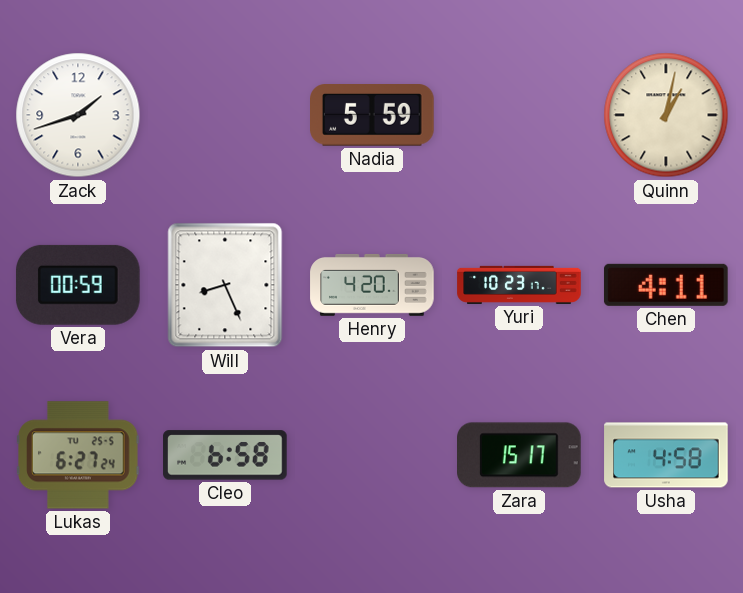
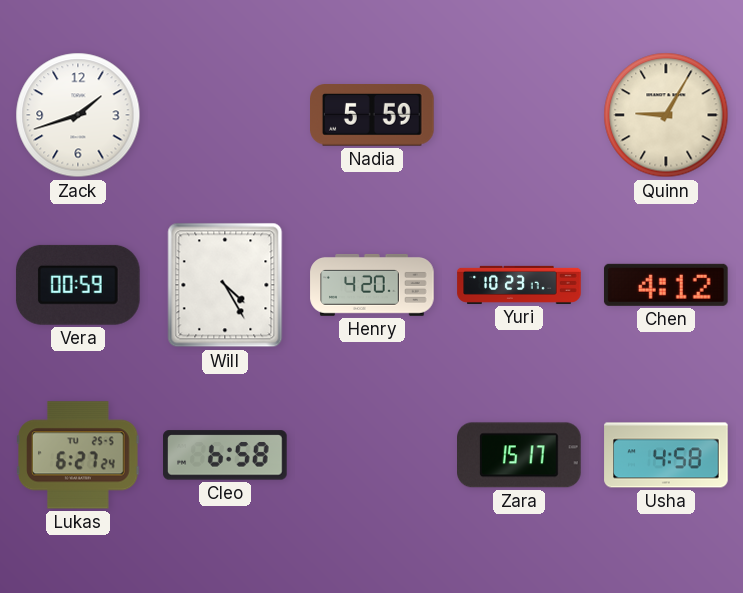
Quinn: 1:02 -> 9:05
Will: 8:26 -> 4:25
Chen: 4:11 -> 4:12
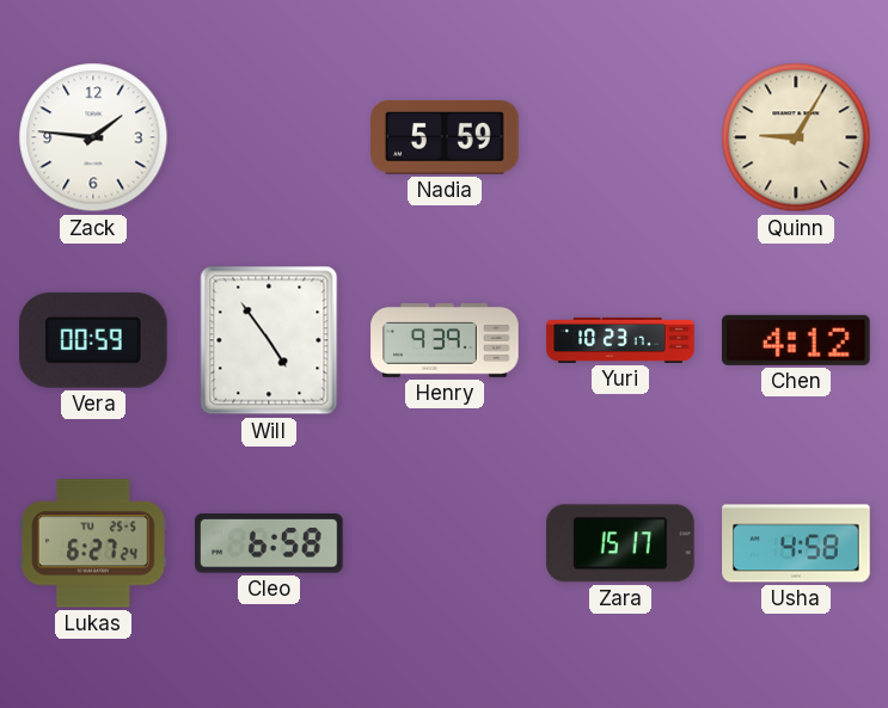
Zack: 1:42 -> 1:46
Will: 4:25 -> 4:54
Henry: 4:20 -> 9:39
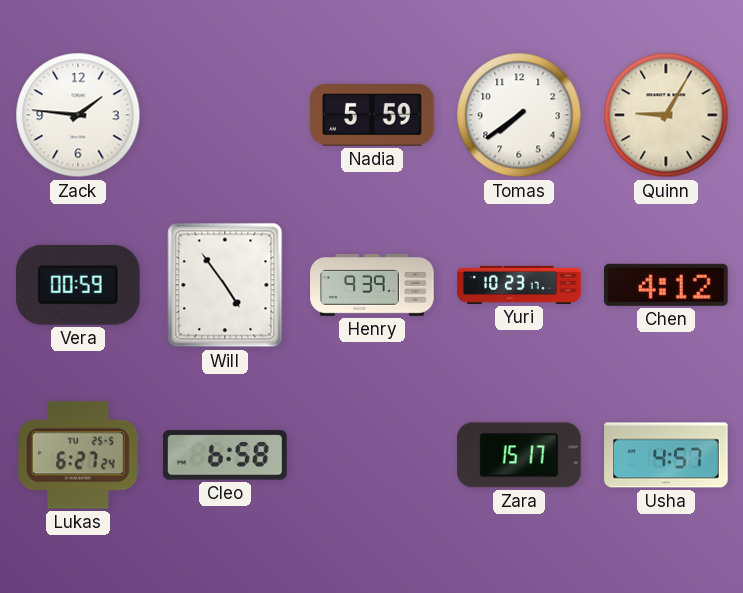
Tomas: none -> 7:39
Usha: 4:58 -> 4:57
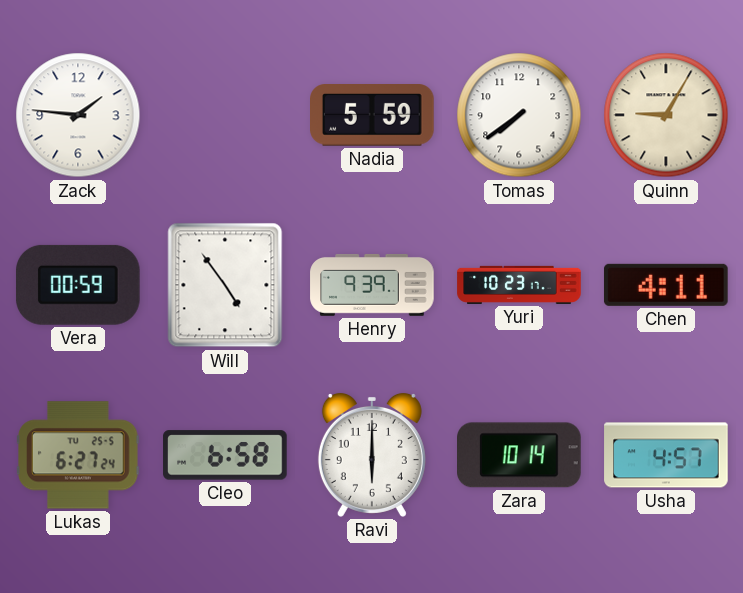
Chen: 4:12 -> 4:11
Ravi: none -> 6:00
Zara: 15:17 -> 10:14
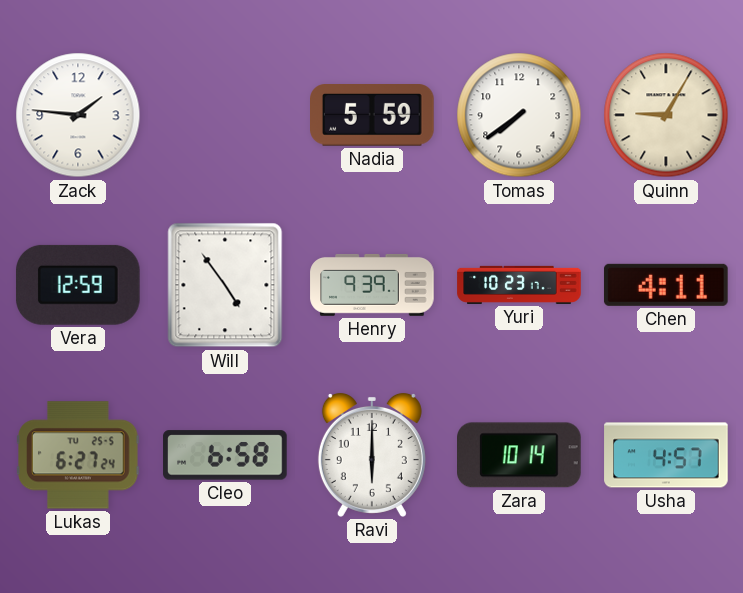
Vera: 00:59 -> 12:59
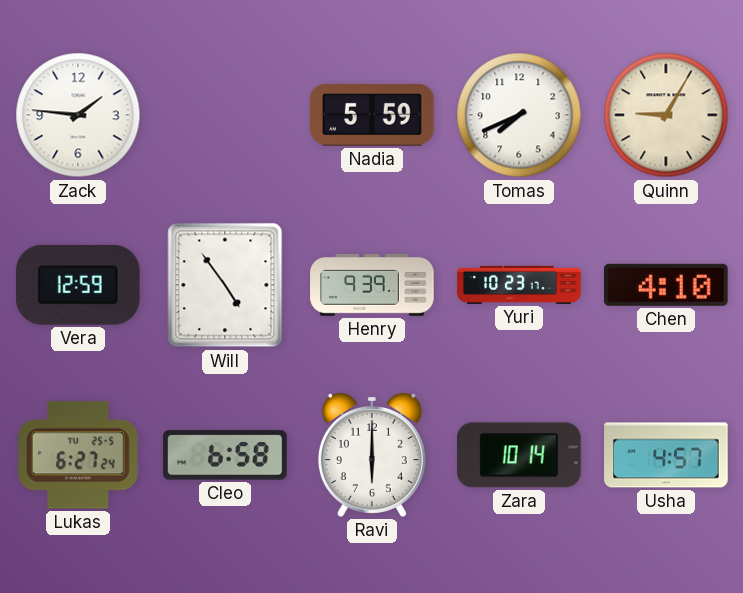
Tomas: 7:39 -> 7:41
Chen: 4:11 -> 4:10
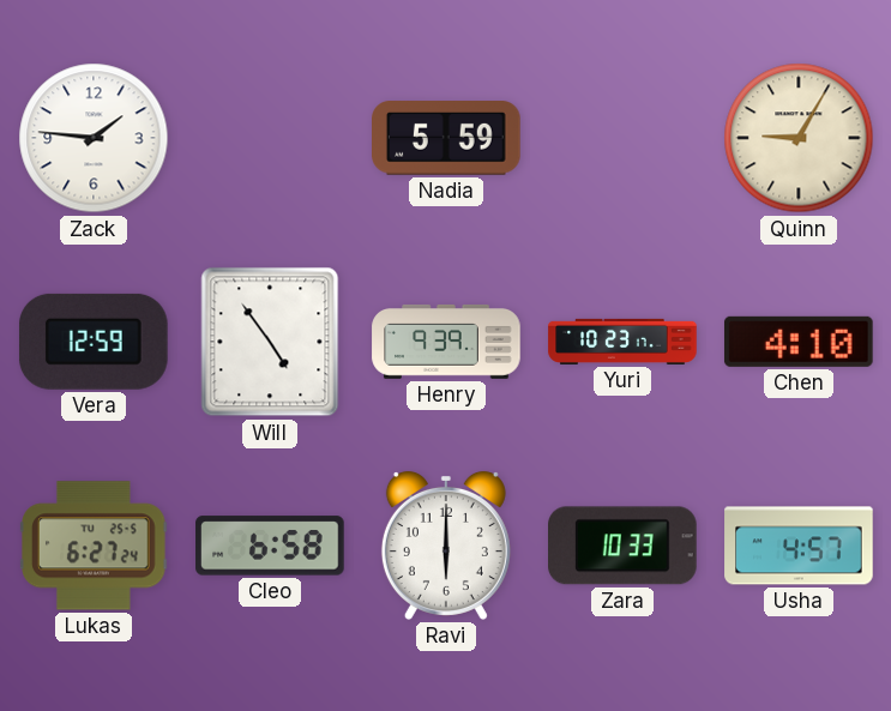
Tomas: 7:41 -> none
Zara: 10:14 -> 10:33
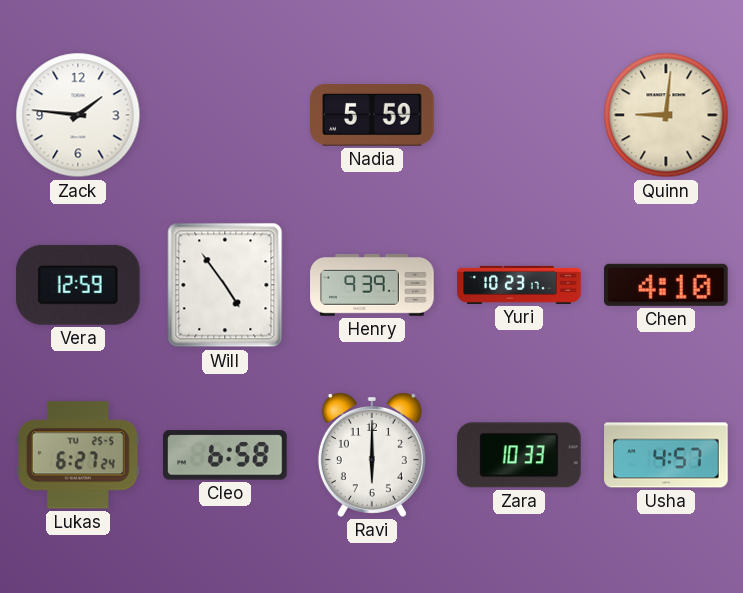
Quinn: 9:05 -> 9:01
